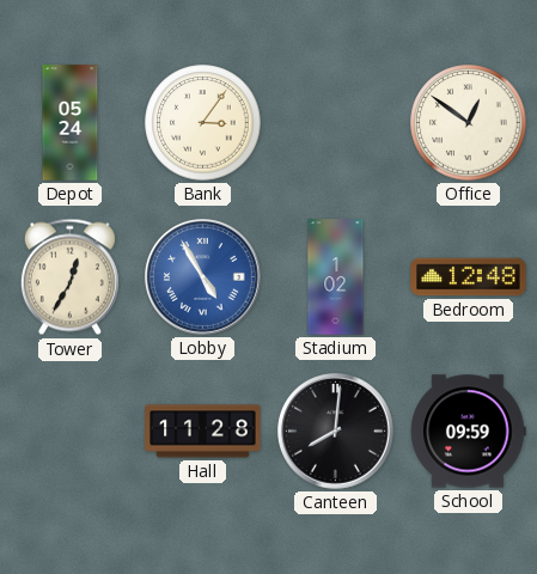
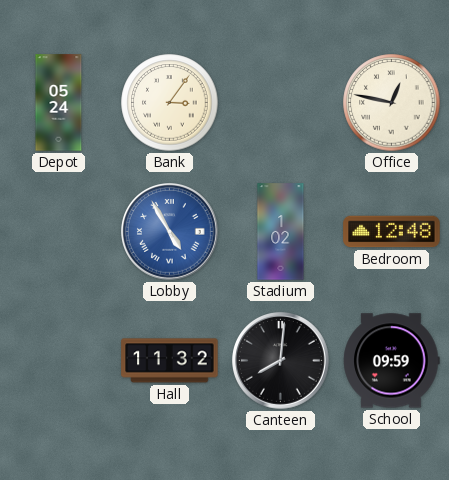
Office: 12:51 -> 12:47
Tower: 12:35 -> none
Hall: 11:28 -> 11:32
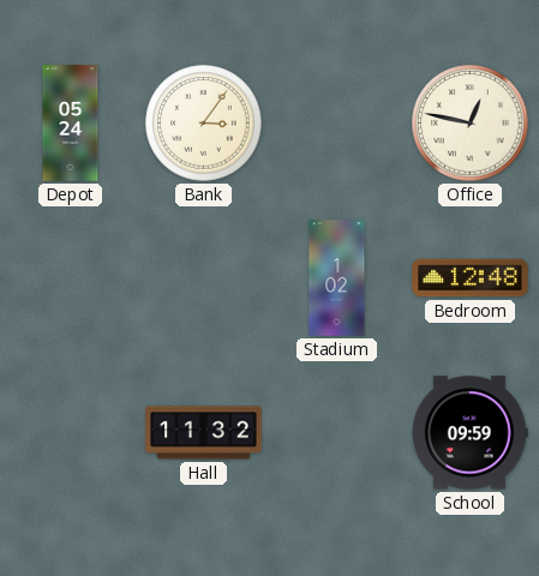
Lobby: 4:55 -> none
Canteen: 8:01 -> none
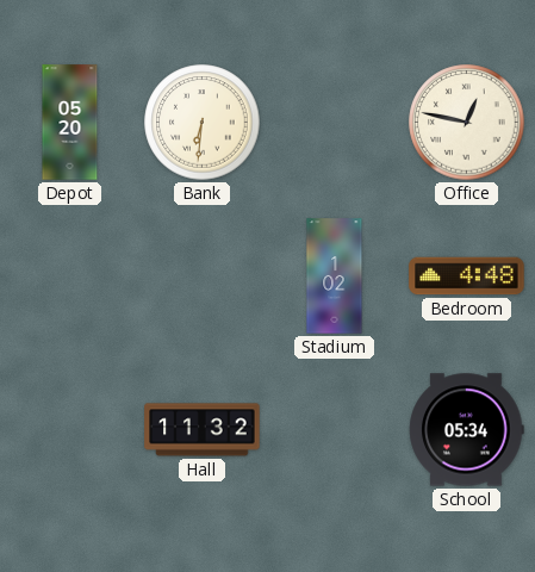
Depot: 05:24 -> 05:20
Bank: 3:06 -> 6:31
Bedroom: 12:48 -> 4:48
School: 09:59 -> 05:34
